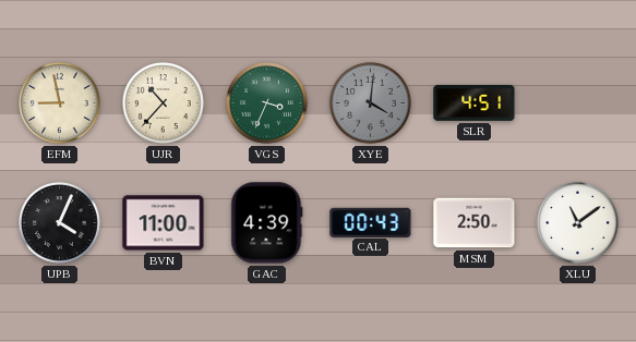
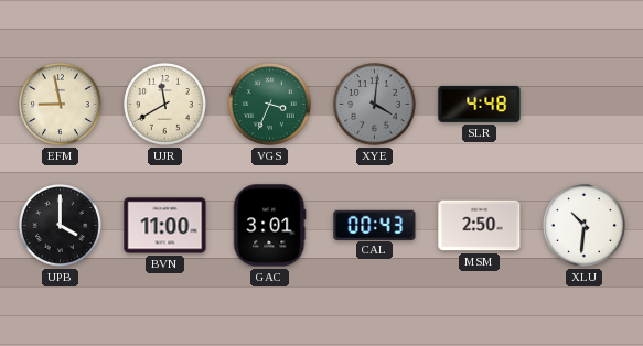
UJR: 10:37 -> 11:40
SLR: 4:51 -> 4:48
UPB: 4:04 -> 4:00
GAC: 4:39 -> 3:01
XLU: 11:09 -> 10:31
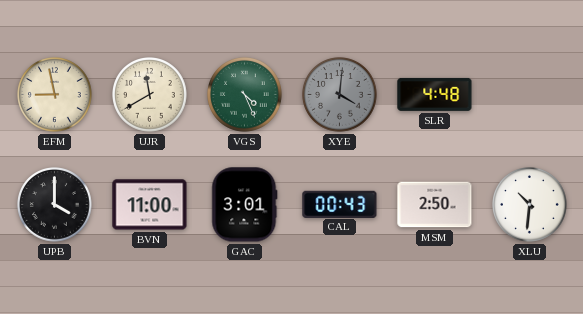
VGS: 3:34 -> 4:26
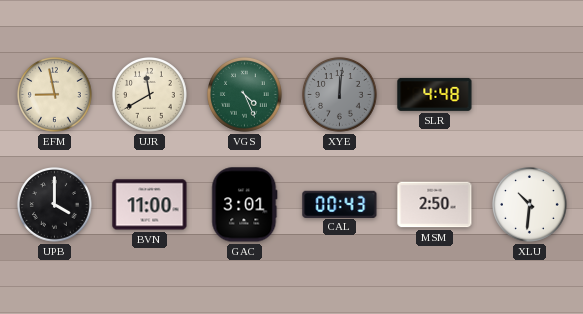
XYE: 4:01 -> 12:01
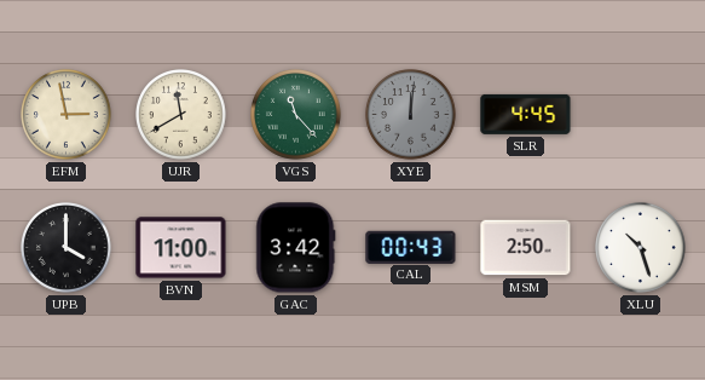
EFM: 8:58 -> 2:58
VGS: 4:26 -> 11:23
SLR: 4:48 -> 4:45
GAC: 3:01 -> 3:42
XLU: 10:31 -> 10:27
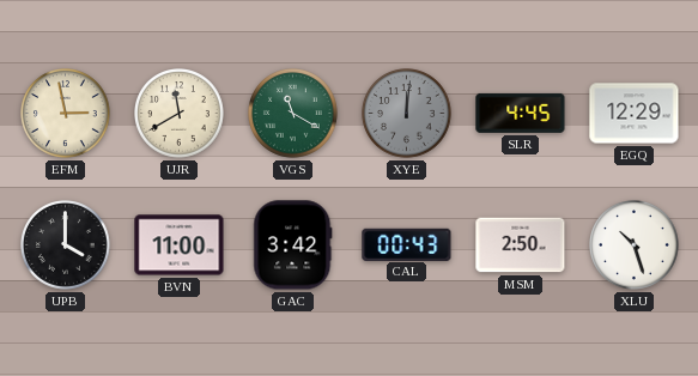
VGS: 11:23 -> 11:20
EGQ: none -> 12:29
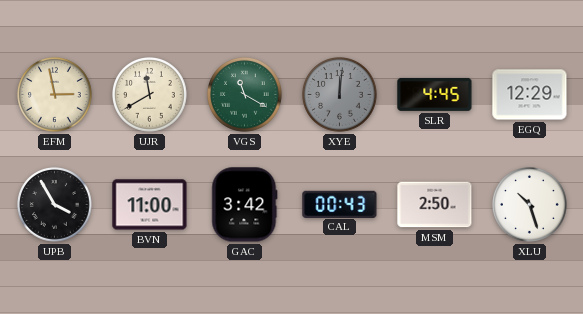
UPB: 4:00 -> 3:55
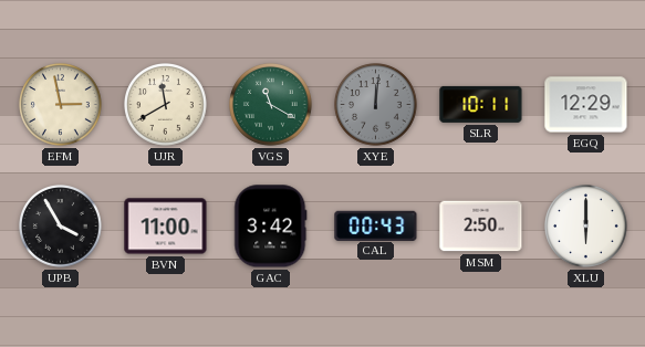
SLR: 4:45 -> 10:11
XLU: 10:27 -> 6:00
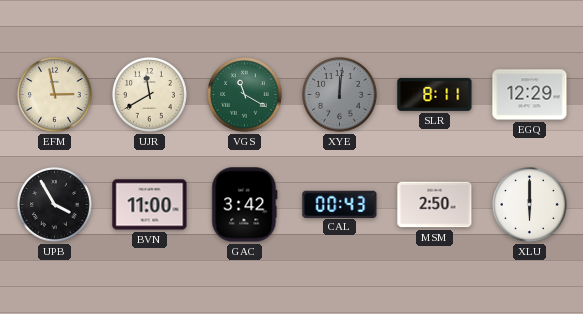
SLR: 10:11 -> 8:11
